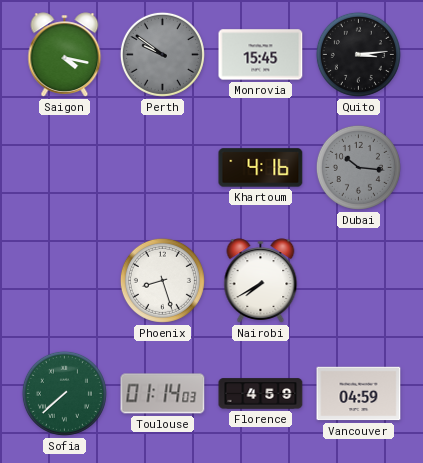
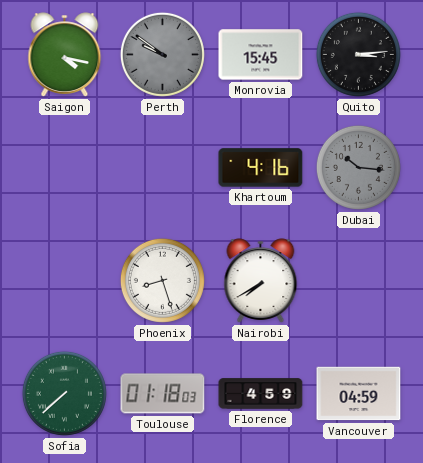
Toulouse: 01:14 -> 01:18
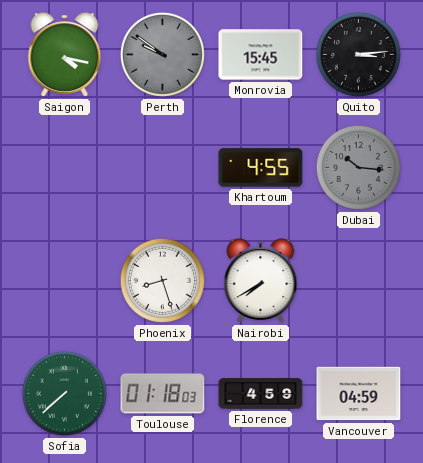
Khartoum: 4:16 -> 4:55
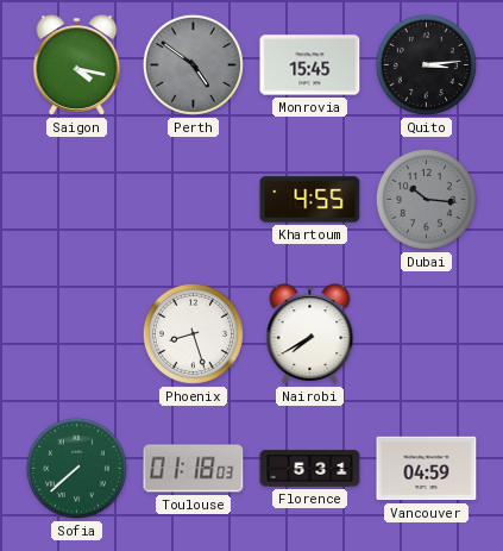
Perth: 9:51 -> 4:51
Florence: 4:59 -> 5:31
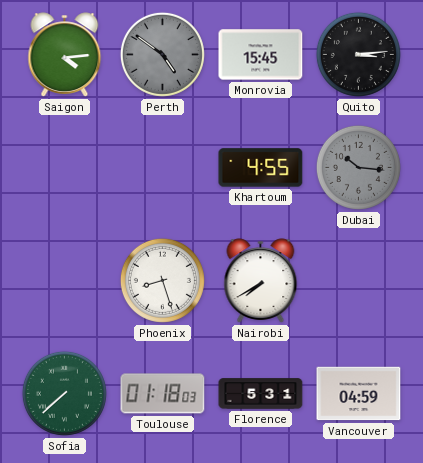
Saigon: 4:17 -> 4:14
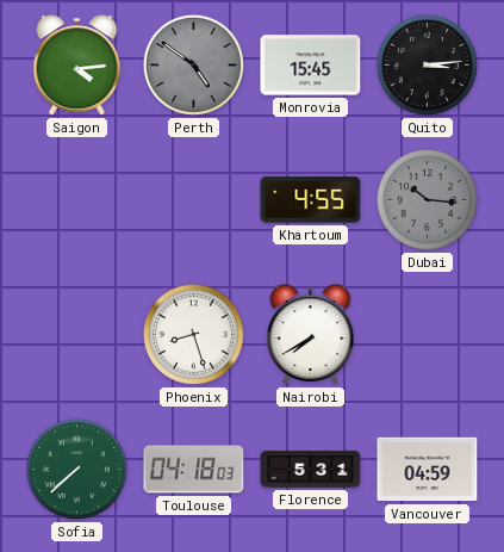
Toulouse: 01:18 -> 04:18
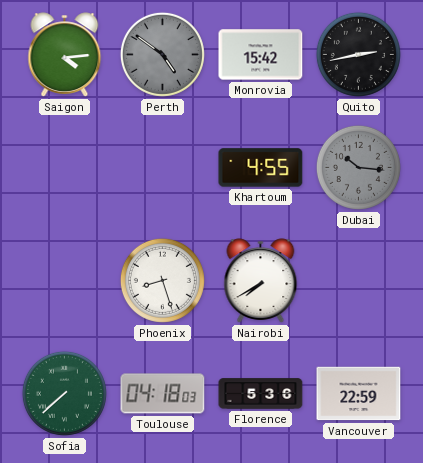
Monrovia: 15:45 -> 15:42
Quito: 3:14 -> 2:43
Florence: 5:31 -> 5:36
Vancouver: 04:59 -> 22:59
